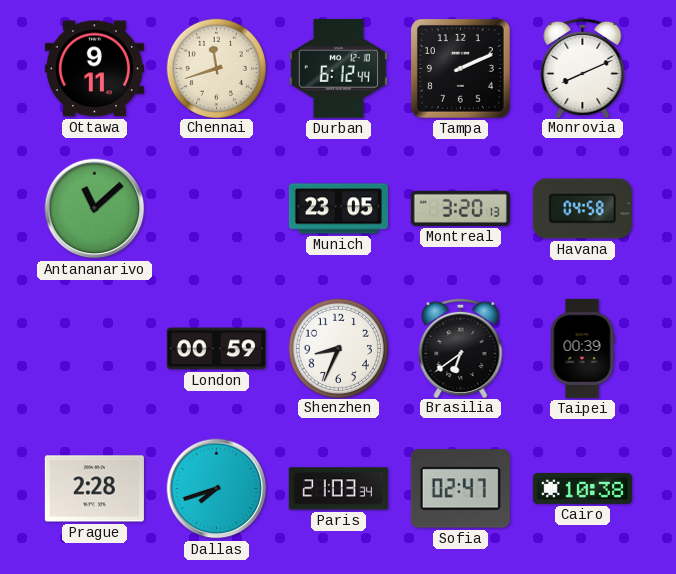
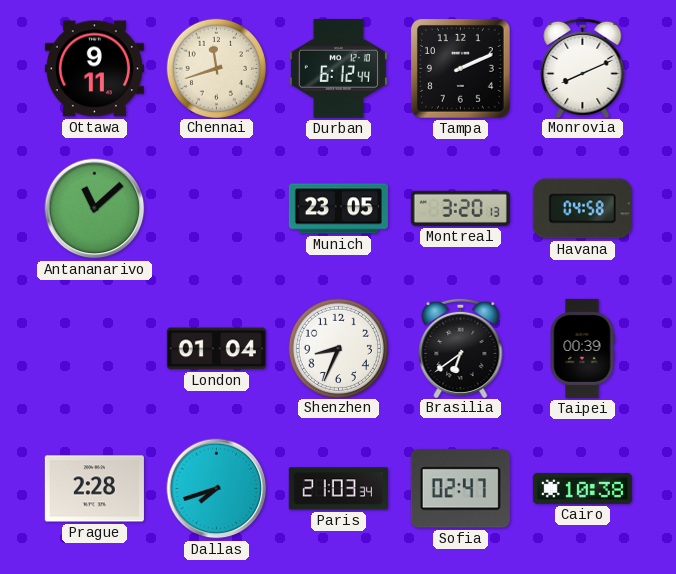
London: 00:59 -> 01:04
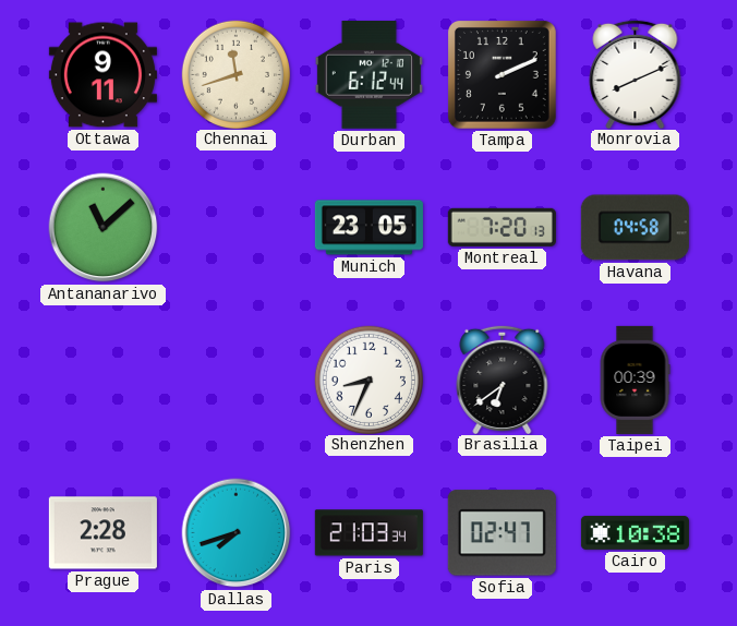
Montreal: 3:20 -> 7:20
London: 01:04 -> none
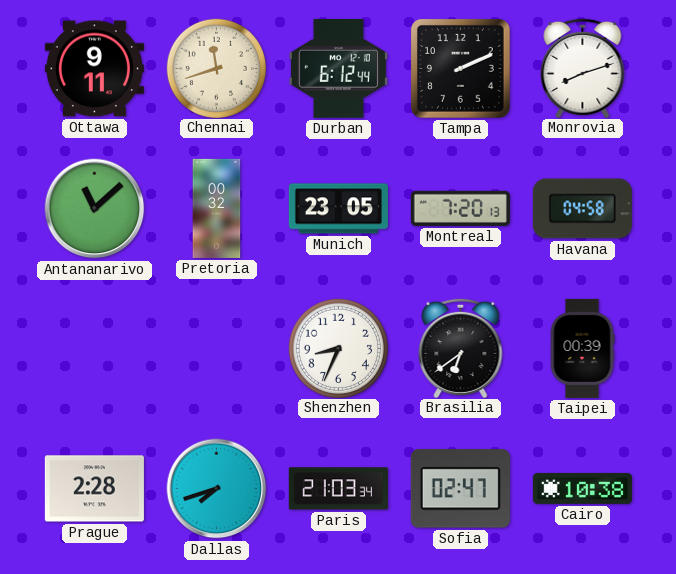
Monrovia: 8:11 -> 8:12
Pretoria: none -> 00:32
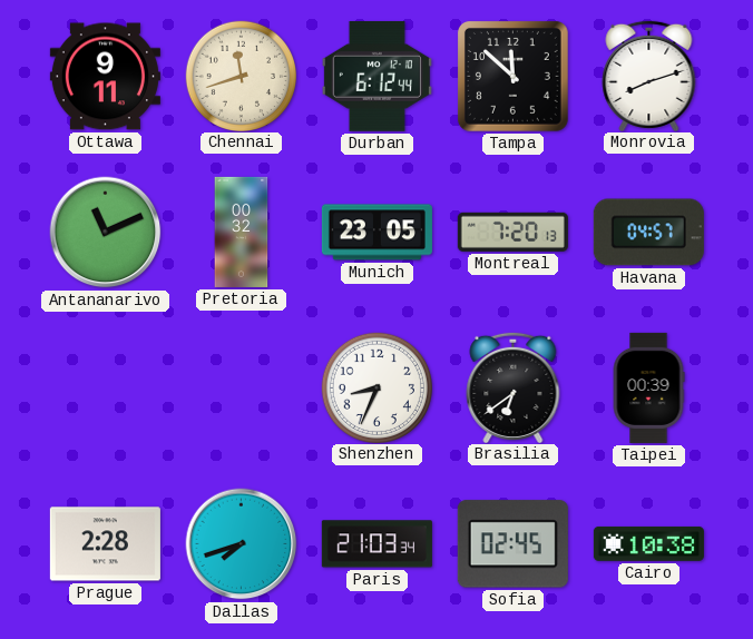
Tampa: 2:11 -> 11:52
Antananarivo: 11:08 -> 11:11
Havana: 04:58 -> 04:57
Sofia: 02:47 -> 02:45
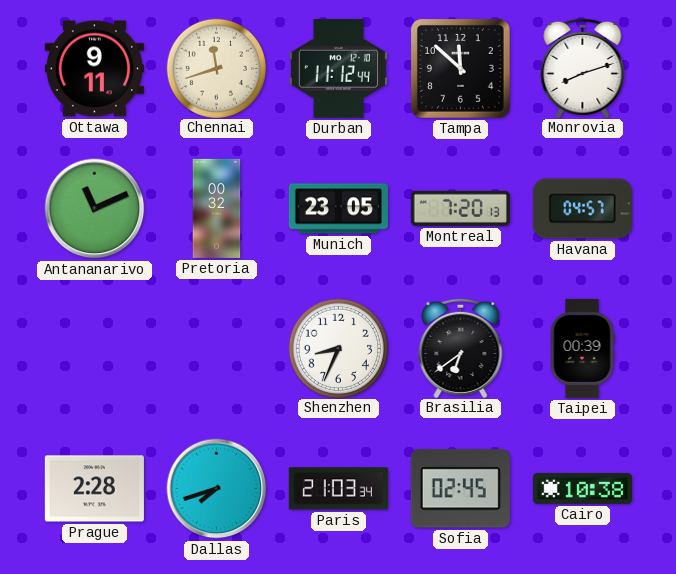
Durban: 6:12 -> 11:12
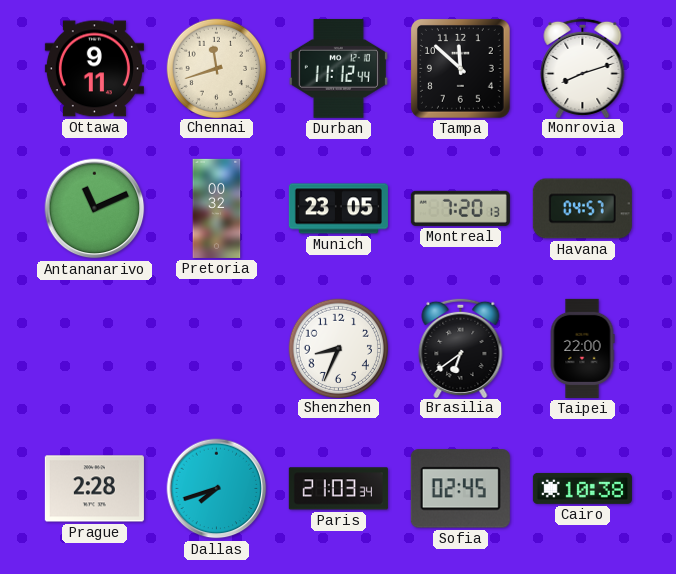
Taipei: 00:39 -> 22:00
